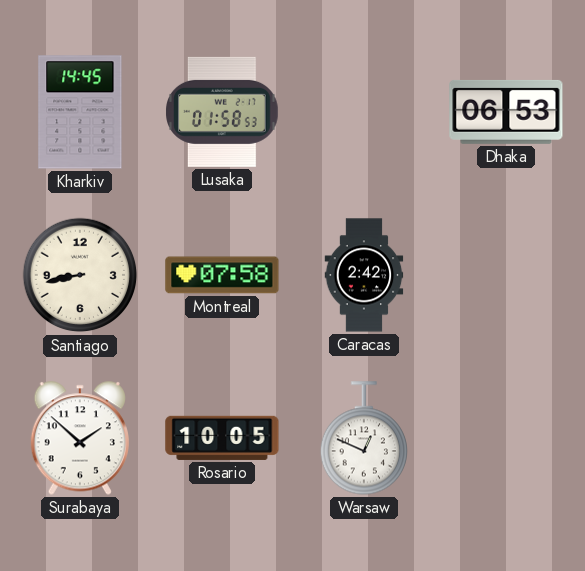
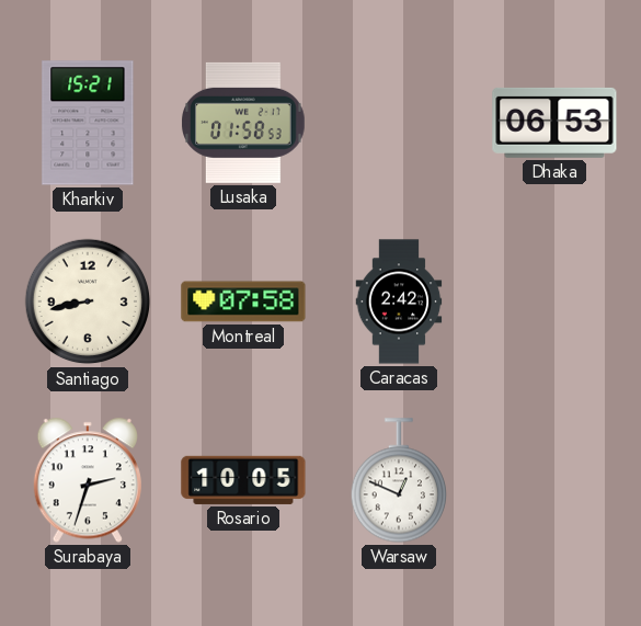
Kharkiv: 14:45 -> 15:21
Surabaya: 1:52 -> 2:33
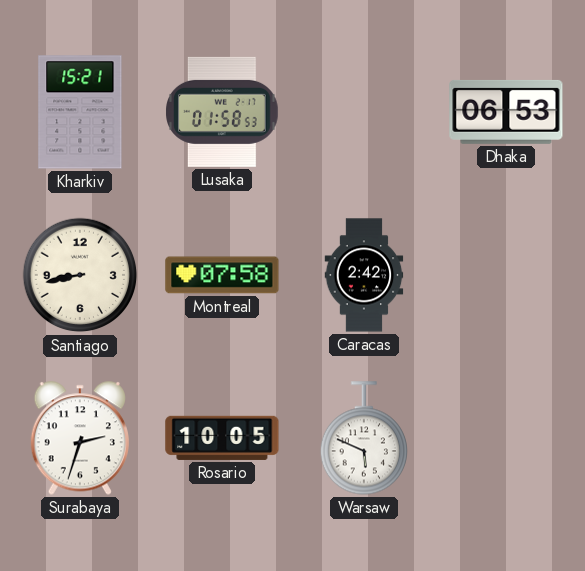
Warsaw: 12:49 -> 5:49
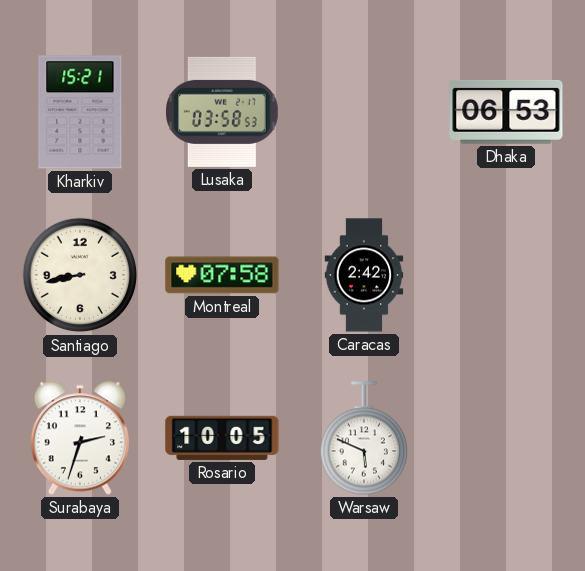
Lusaka: 01:58 -> 03:58
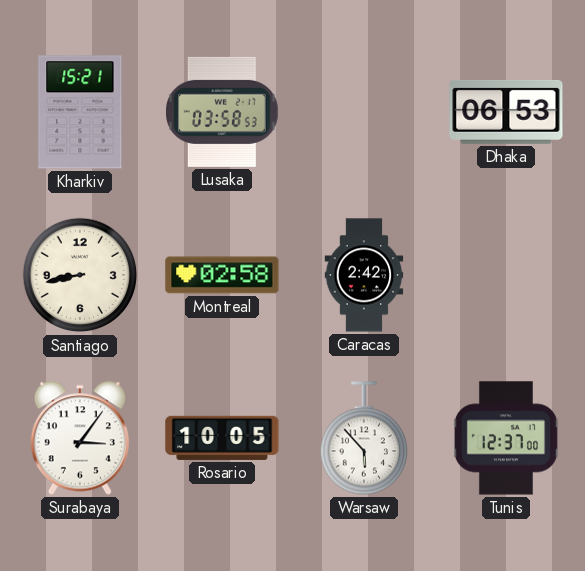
Montreal: 07:58 -> 02:58
Surabaya: 2:33 -> 3:06
Warsaw: 5:49 -> 5:53
Tunis: none -> 12:37
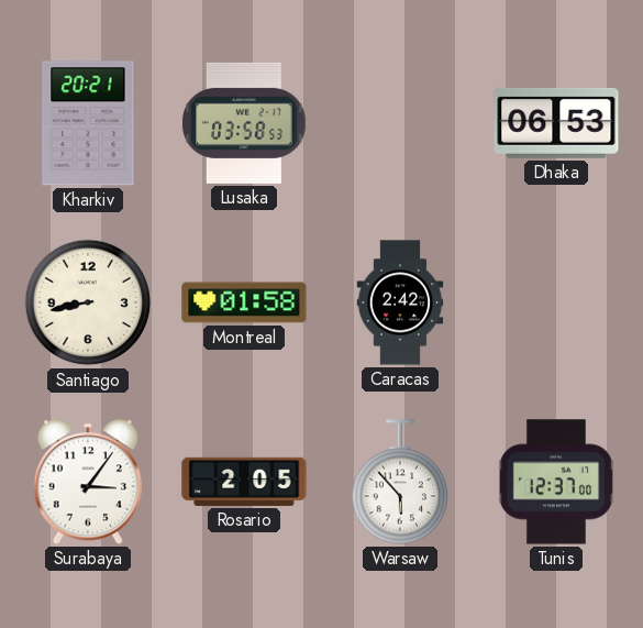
Kharkiv: 15:21 -> 20:21
Montreal: 02:58 -> 01:58
Rosario: 10:05 -> 2:05
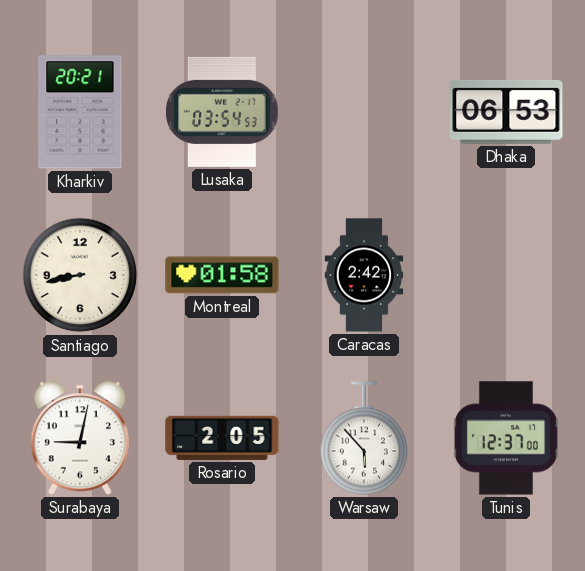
Lusaka: 03:58 -> 03:54
Surabaya: 3:06 -> 9:02
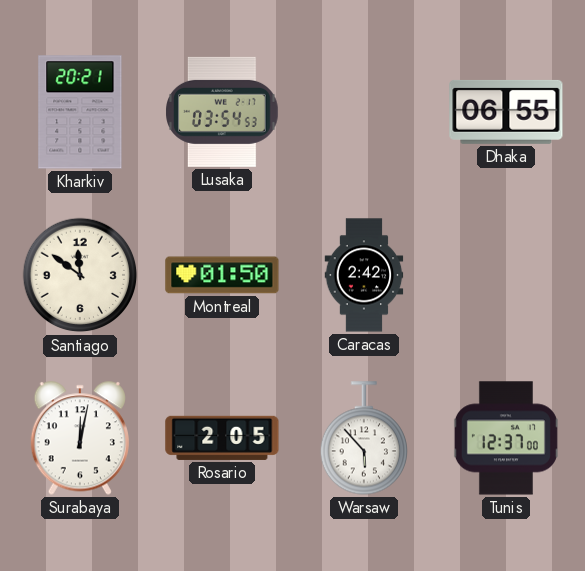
Dhaka: 06:53 -> 06:55
Santiago: 8:43 -> 11:51
Montreal: 01:58 -> 01:50
Surabaya: 9:02 -> 12:02
